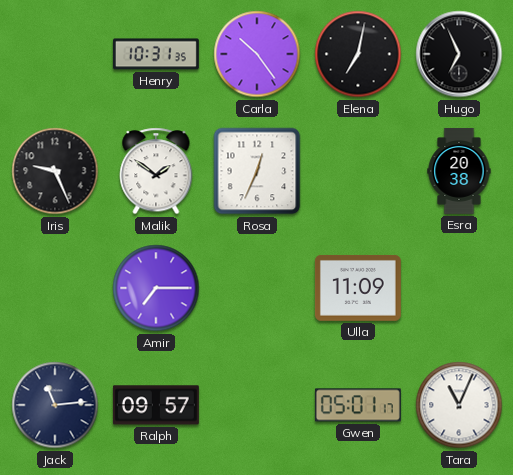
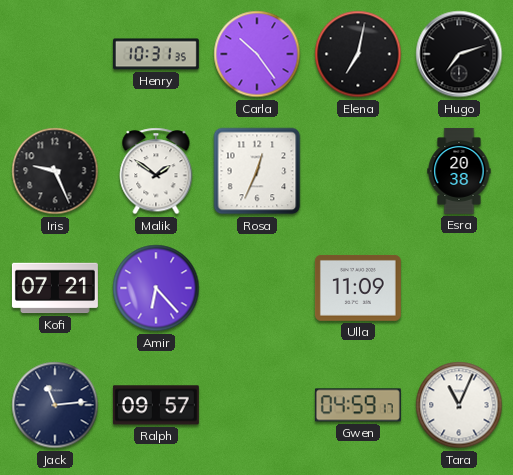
Hugo: 6:56 -> 7:12
Kofi: none -> 07:21
Amir: 7:15 -> 6:23
Gwen: 05:01 -> 04:59
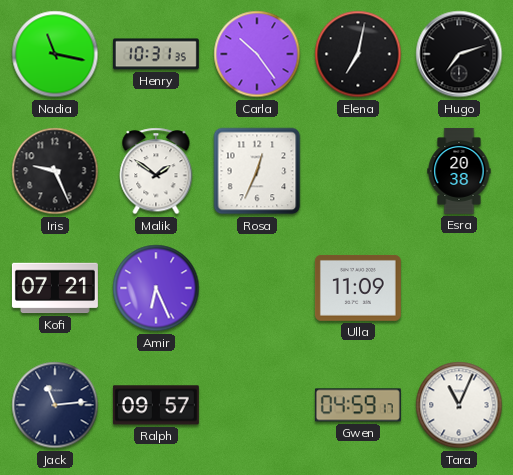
Nadia: none -> 11:17
Amir: 6:23 -> 6:26
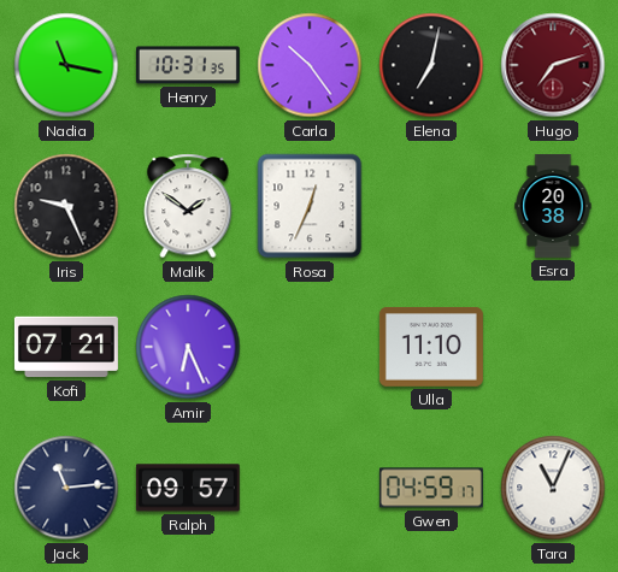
Hugo dial: black -> burgundy
Ulla: 11:09 -> 11:10
